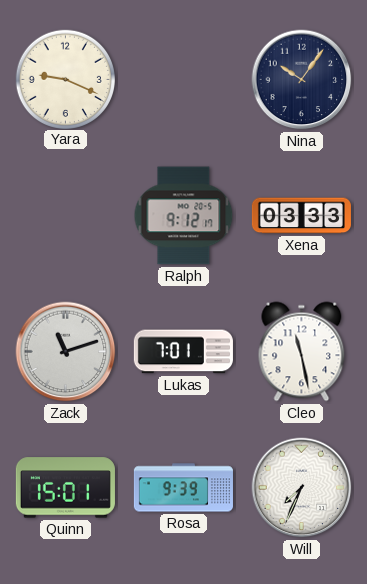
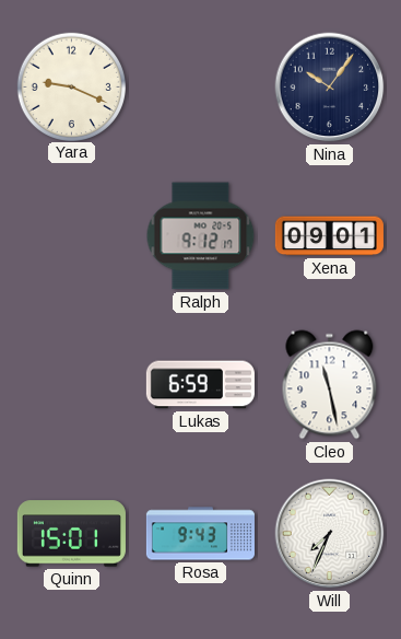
Xena: 03:33 -> 09:01
Zack: 11:12 -> none
Lukas: 7:01 -> 6:59
Rosa: 9:39 -> 9:43
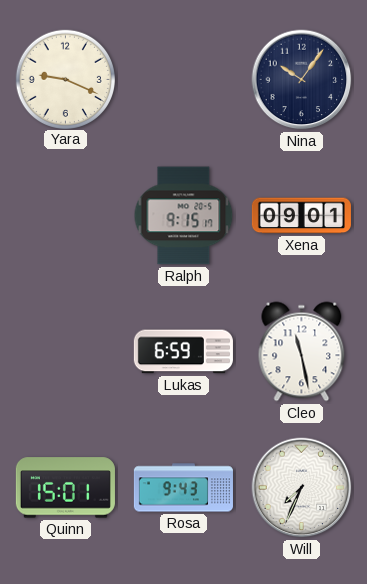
Ralph: 9:12 -> 9:15
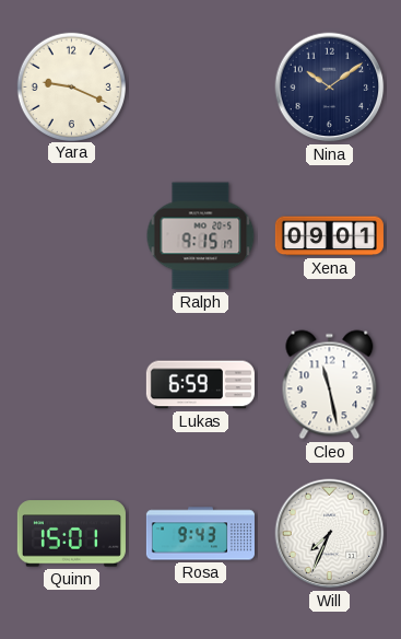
Nina: 10:06 -> 10:09
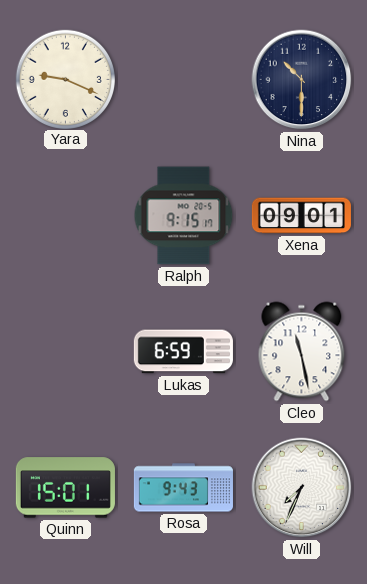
Nina: 10:09 -> 10:30
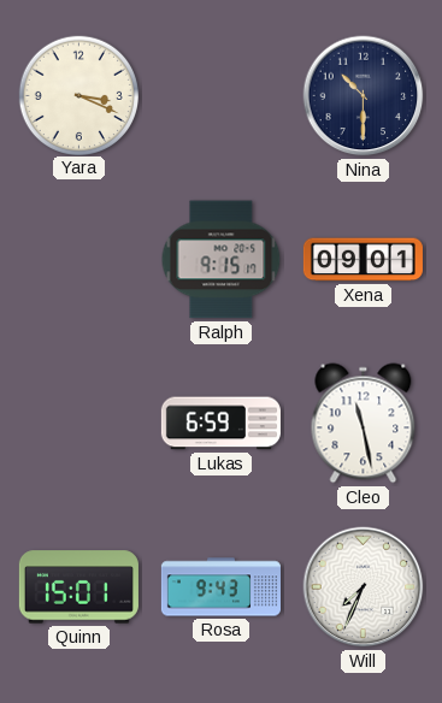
Yara: 9:19 -> 3:19
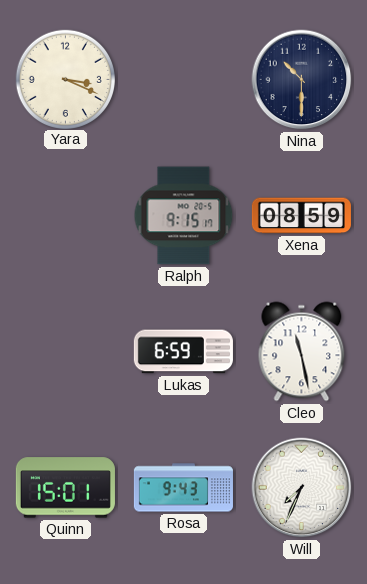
Xena: 09:01 -> 08:59
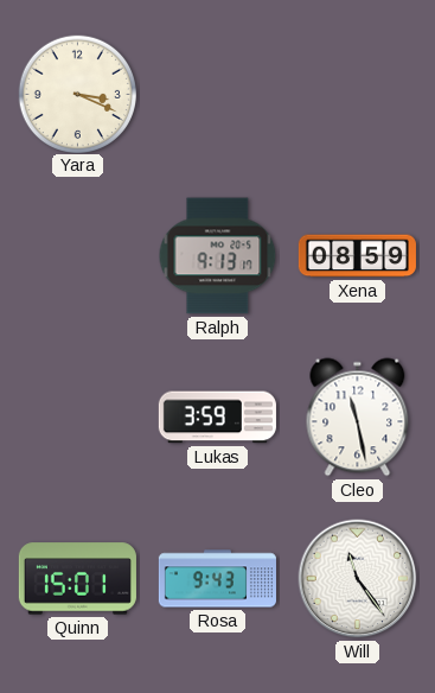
Nina: 10:30 -> none
Ralph: 9:15 -> 9:13
Lukas: 6:59 -> 3:59
Will: 7:34 -> 11:24
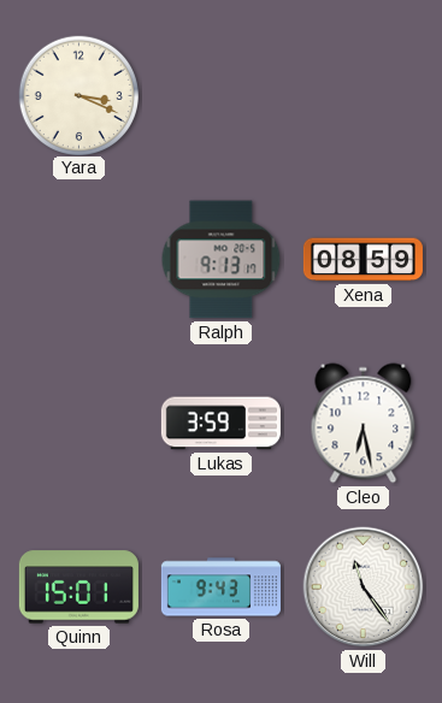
Cleo: 11:28 -> 6:28
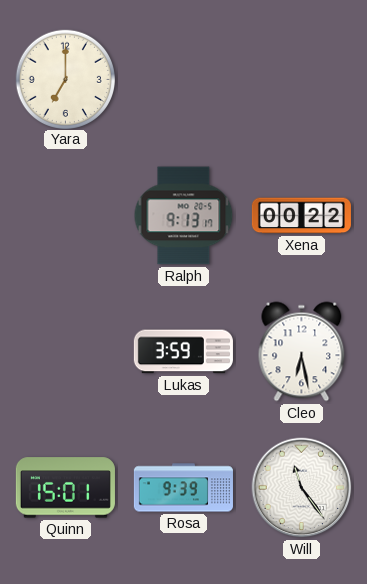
Yara: 3:19 -> 7:00
Xena: 08:59 -> 00:22
Rosa: 9:43 -> 9:39
